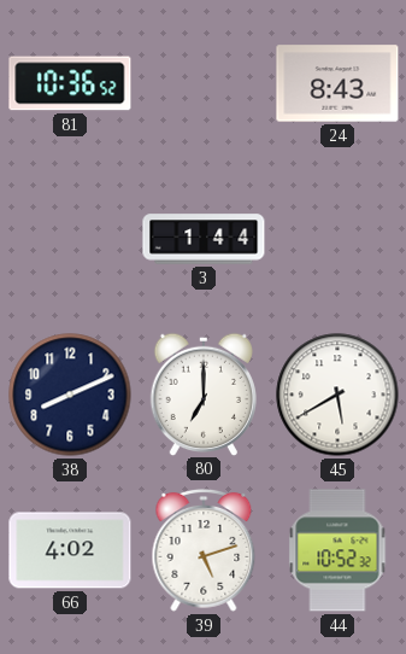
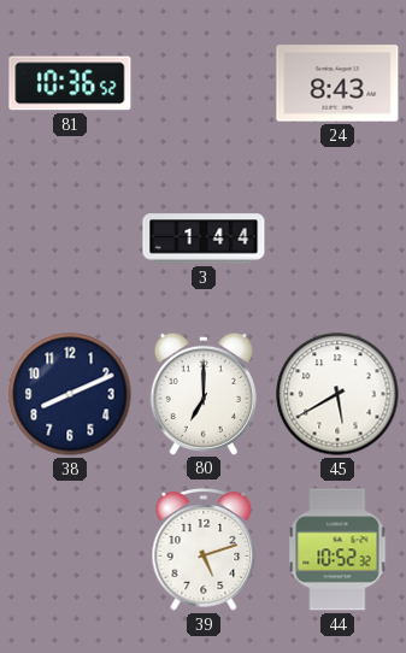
66: 4:02 -> none
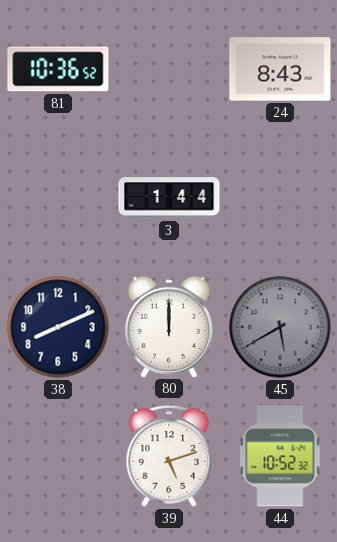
80: 7:00 -> 12:00
45 dial: white -> grey
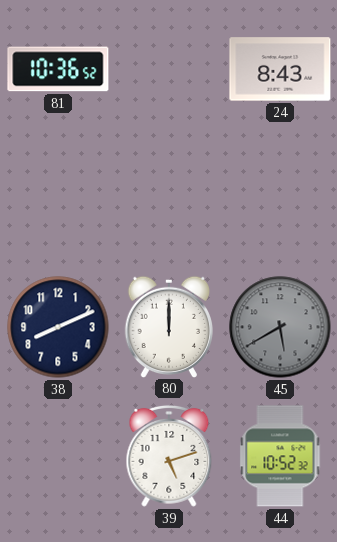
3: 1:44 -> none
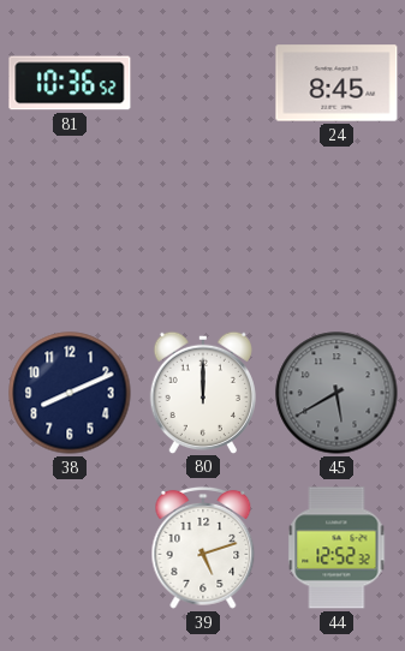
24: 8:43 -> 8:45
44: 10:52 -> 12:52
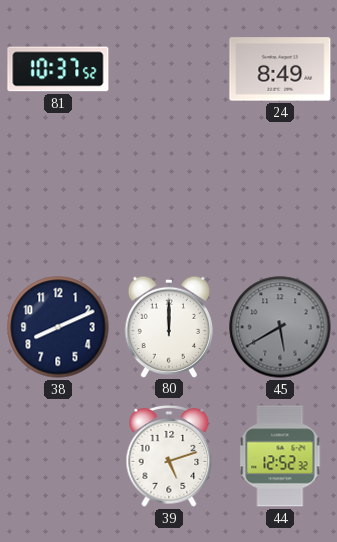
81: 10:36 -> 10:37
24: 8:45 -> 8:49
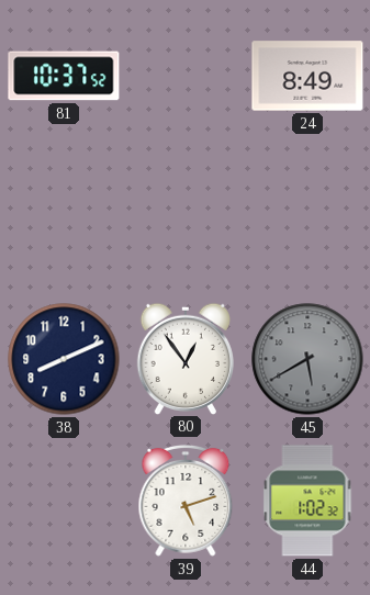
80: 12:00 -> 12:54
44: 12:52 -> 1:02
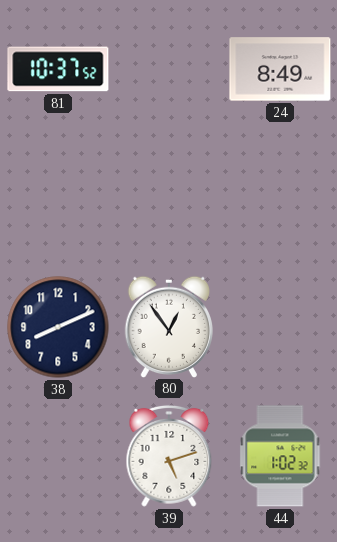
45: 5:40 -> none
